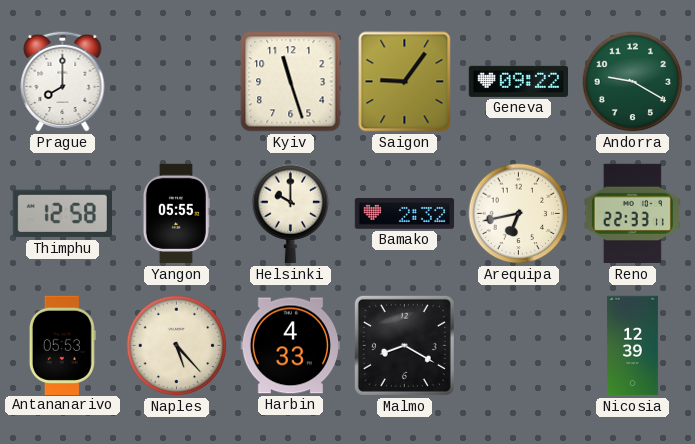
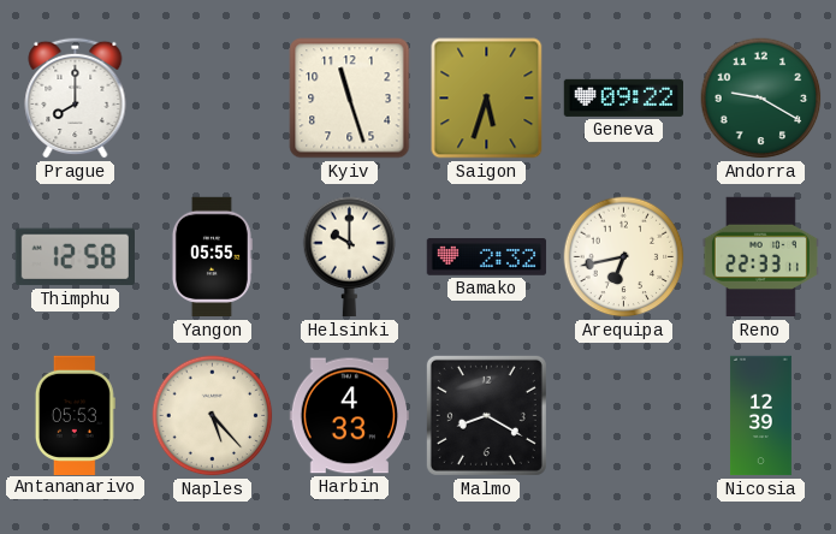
Saigon: 9:06 -> 5:33
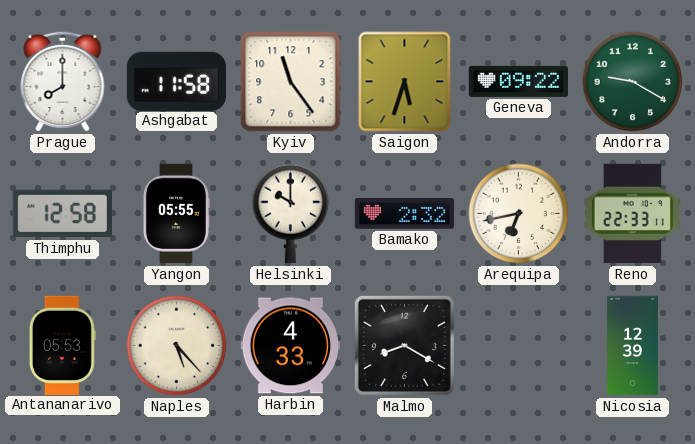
Ashgabat: none -> 11:58
Kyiv: 11:27 -> 11:24
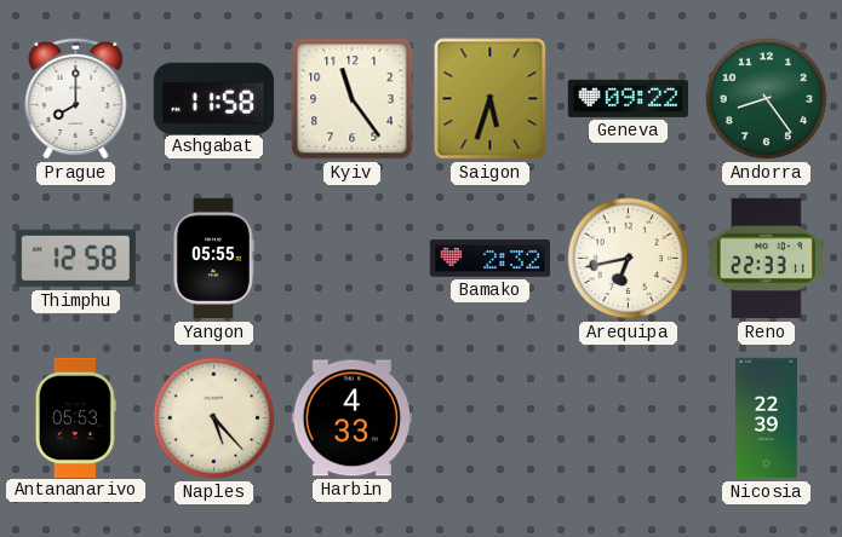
Andorra: 9:20 -> 8:24
Helsinki: 10:00 -> none
Malmo: 8:20 -> none
Nicosia: 12:39 -> 22:39
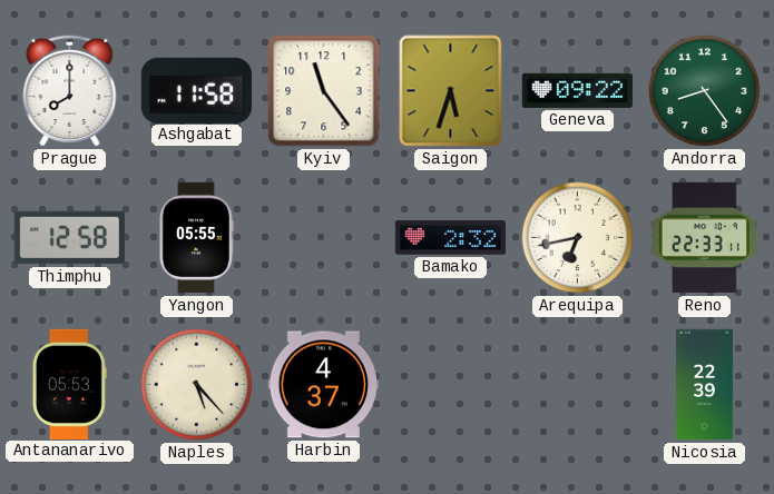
Harbin: 4:33 -> 4:37
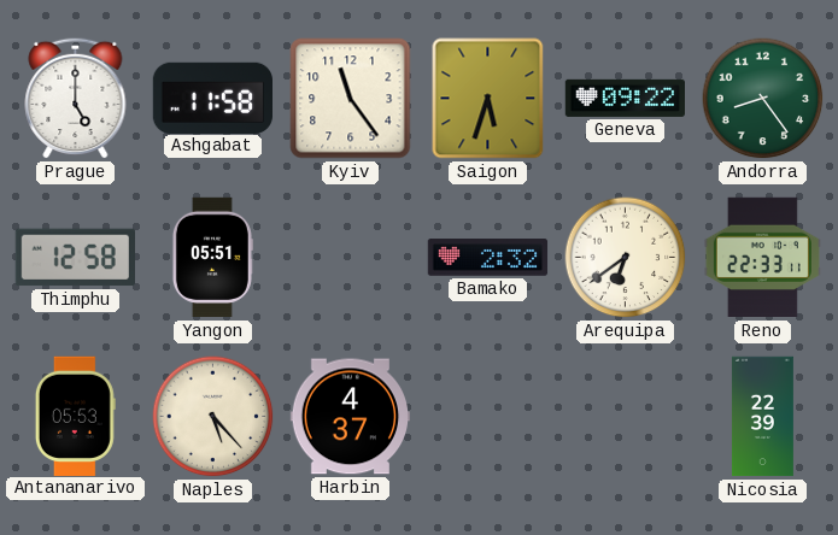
Prague: 8:00 -> 5:00
Yangon: 05:55 -> 05:51
Arequipa: 6:43 -> 6:39
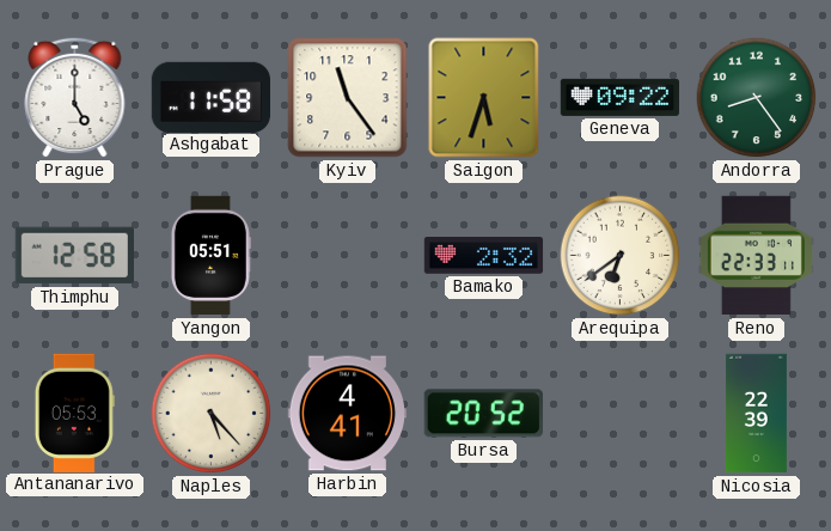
Harbin: 4:37 -> 4:41
Bursa: none -> 20:52
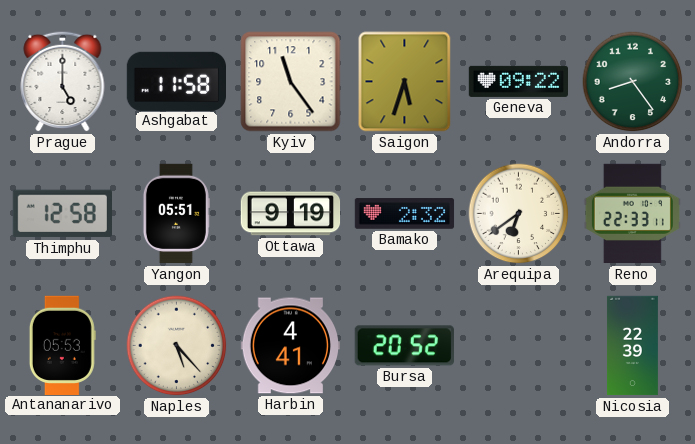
Ottawa: none -> 9:19
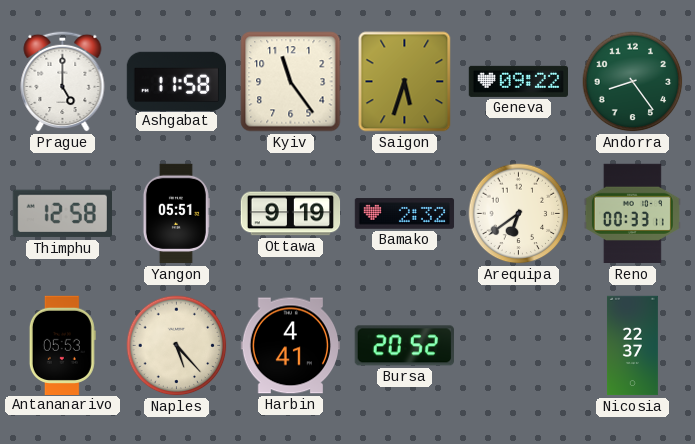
Reno: 22:33 -> 00:33
Nicosia: 22:39 -> 22:37
